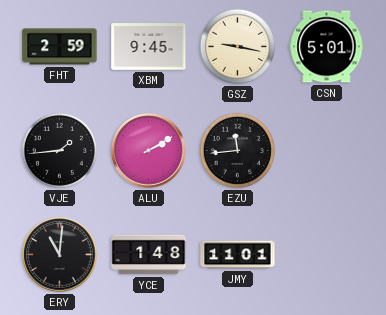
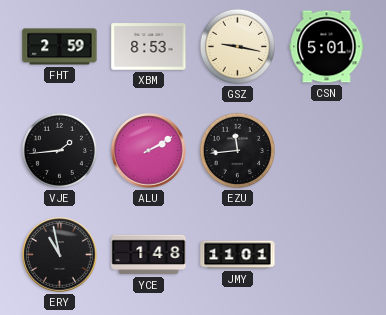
XBM: 9:45 -> 8:53
ERY: 11:01 -> 10:58
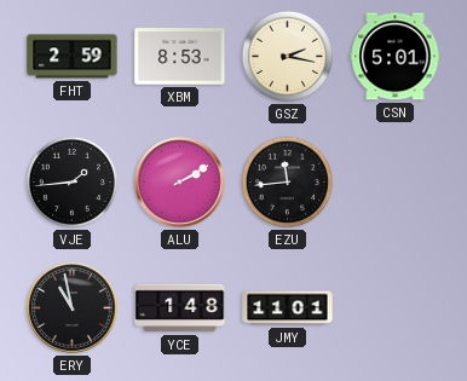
GSZ: 9:17 -> 2:17
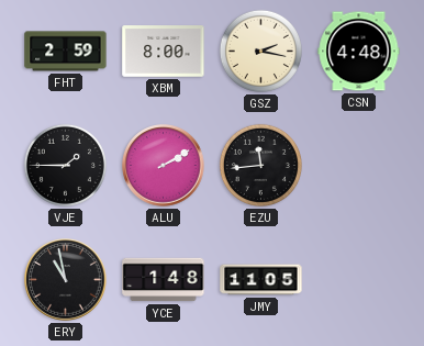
XBM: 8:53 -> 8:00
CSN: 5:01 -> 4:48
VJE: 1:44 -> 1:45
JMY: 11:01 -> 11:05
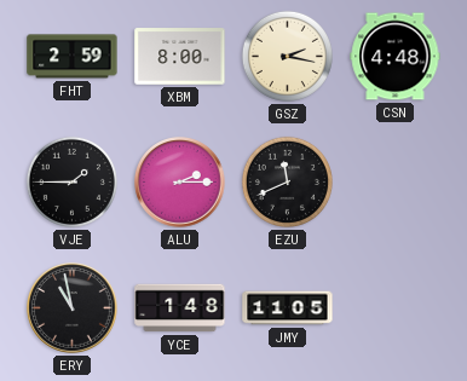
ALU: 2:10 -> 2:15
EZU: 11:44 -> 11:41
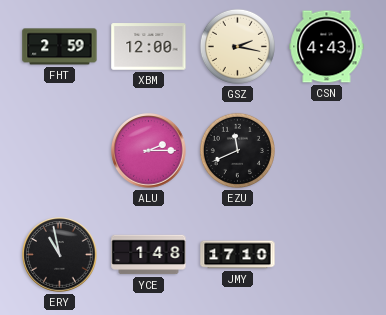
XBM: 8:00 -> 12:00
CSN: 4:48 -> 4:43
VJE: 1:45 -> none
JMY: 11:05 -> 17:10
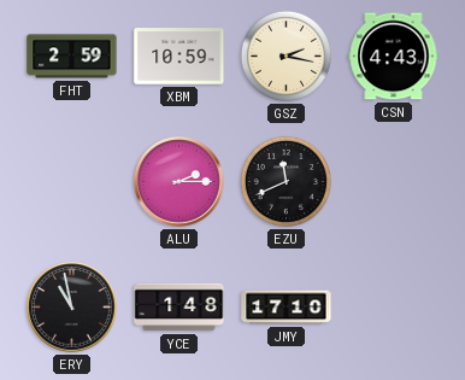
XBM: 12:00 -> 10:59
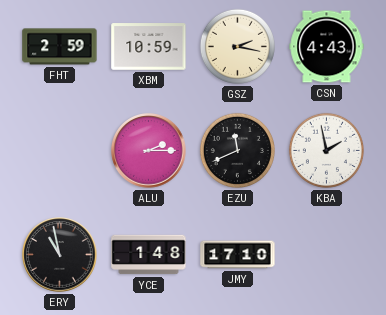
KBA: none -> 1:58
